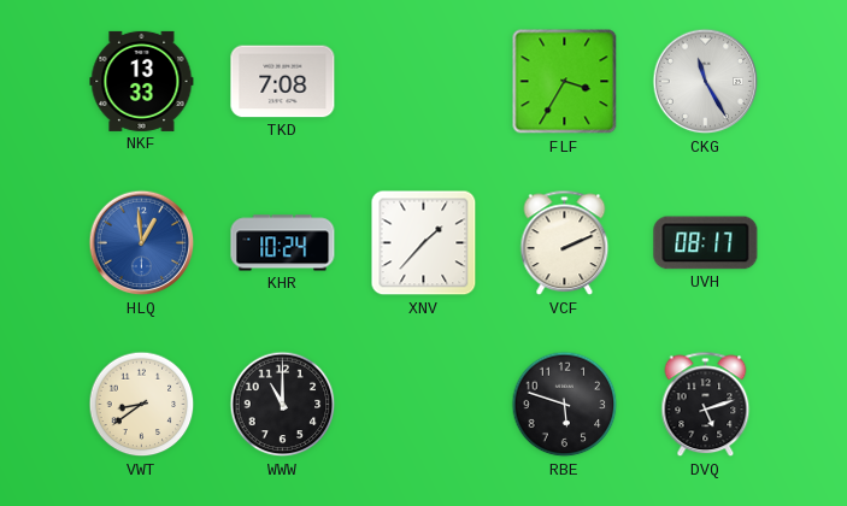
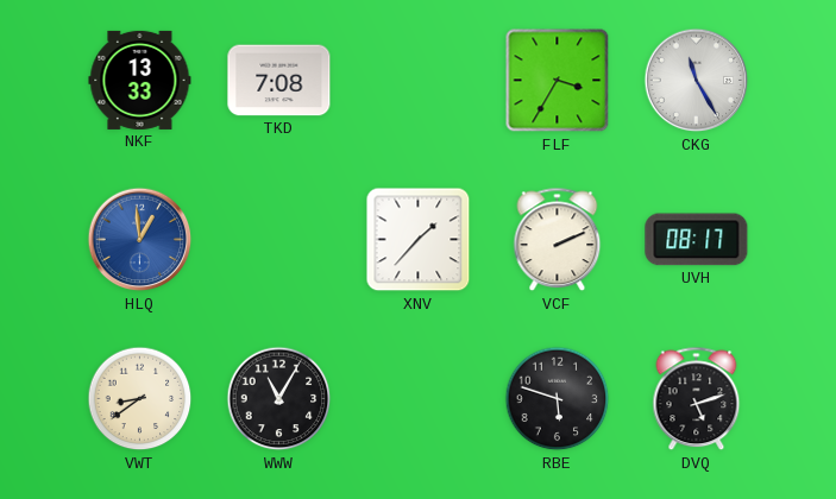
KHR: 10:24 -> none
WWW: 11:00 -> 11:05
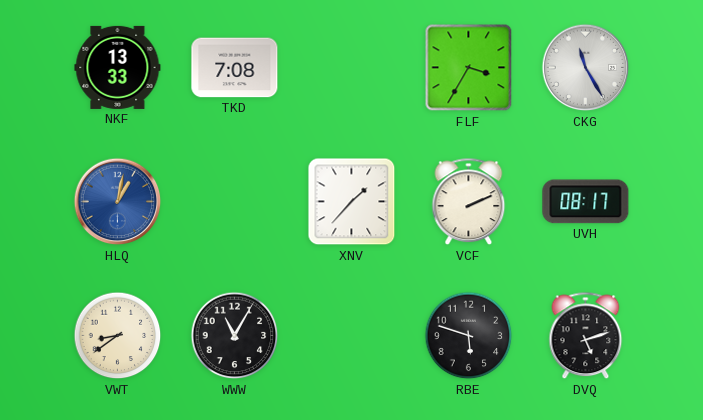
HLQ: 12:59 -> 1:02
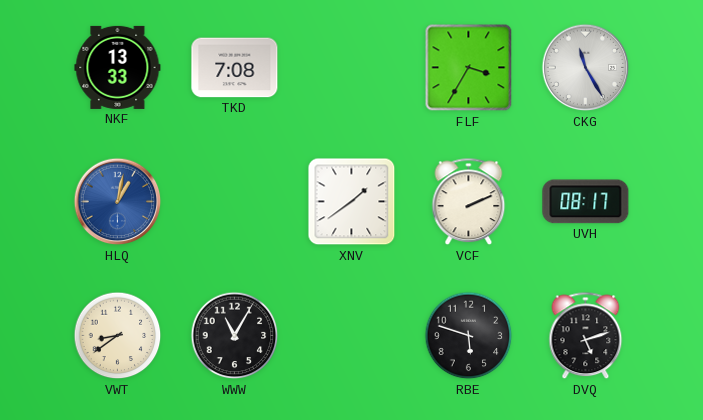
XNV: 1:37 -> 1:39
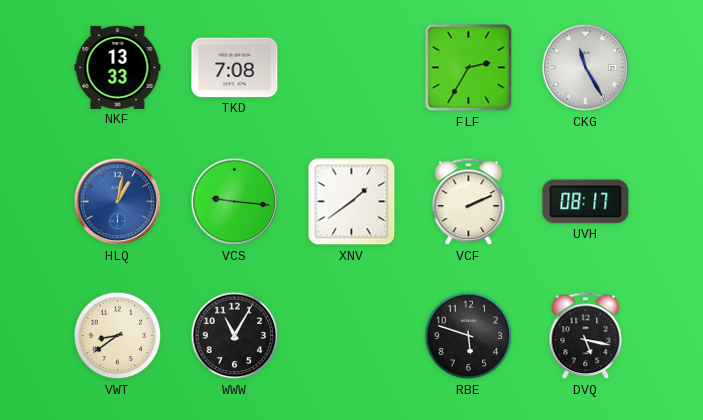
FLF: 3:35 -> 2:35
VCS: none -> 9:16
DVQ: 5:12 -> 5:17
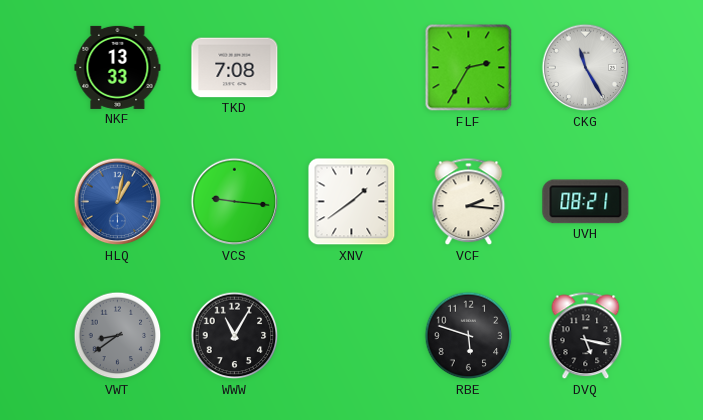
VCF: 2:11 -> 2:16
UVH: 08:17 -> 08:21
VWT dial: cream -> grey
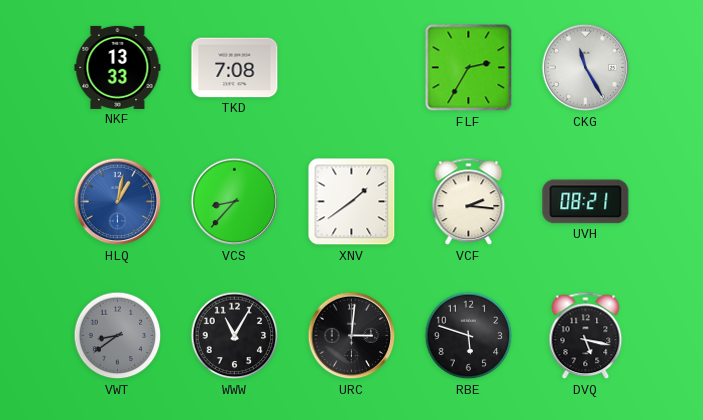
VCS: 9:16 -> 8:37
URC: none -> 3:01
